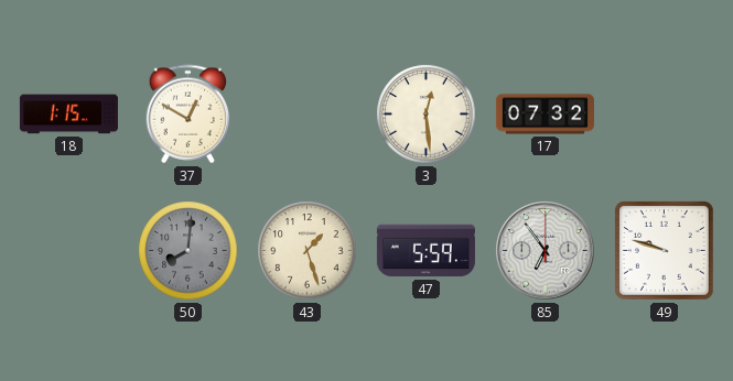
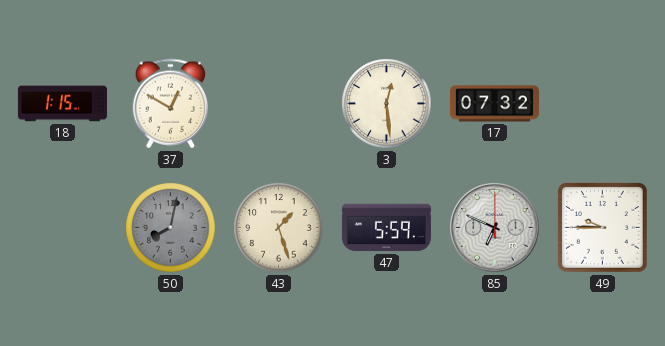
50: 8:01 -> 8:02
85: 6:54 -> 6:49
49: 9:48 -> 9:45
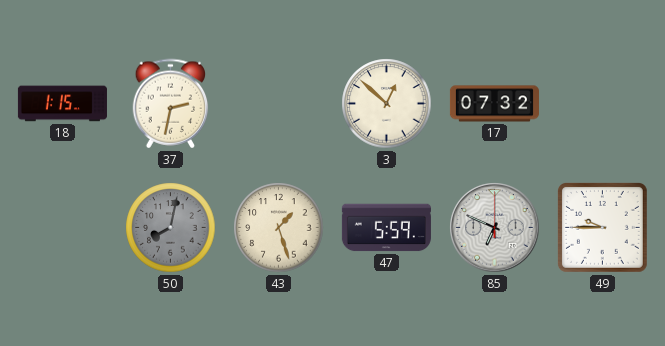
37: 12:50 -> 2:32
3: 12:29 -> 12:52
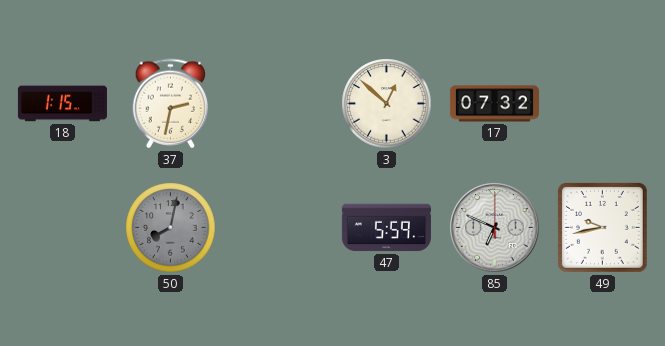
43: 1:27 -> none
49: 9:45 -> 9:43
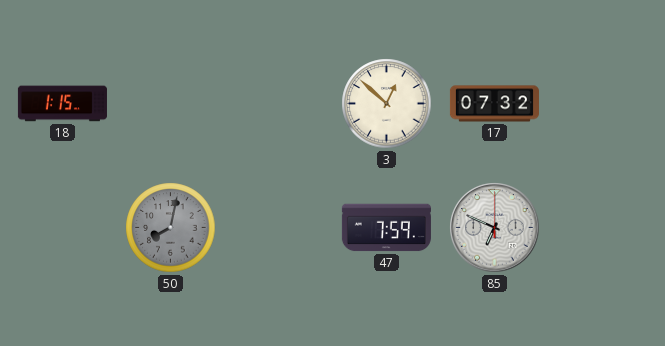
37: 2:32 -> none
47: 5:59 -> 7:59
49: 9:43 -> none
